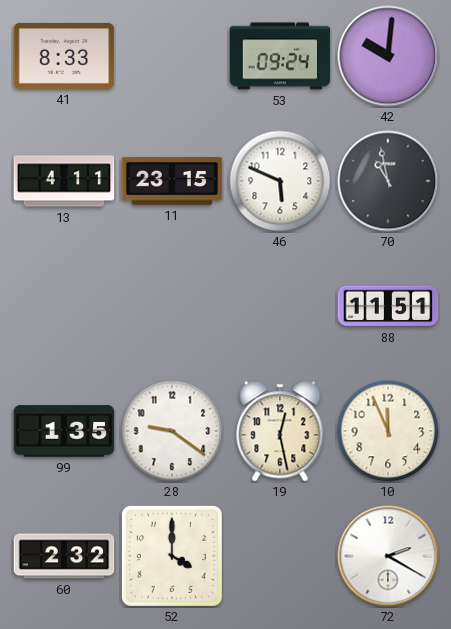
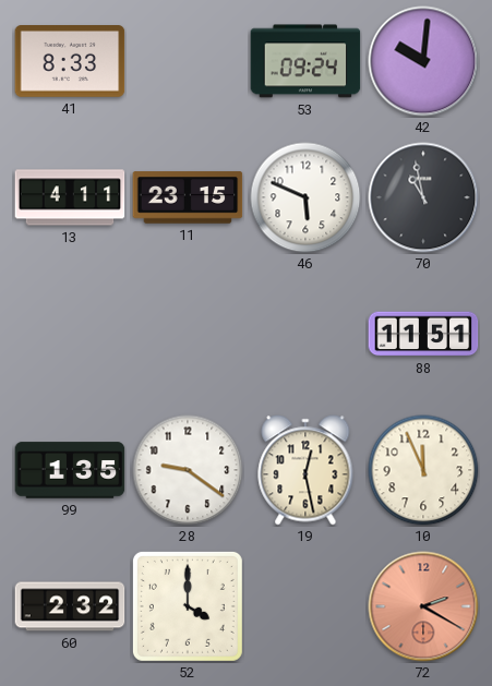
72 dial: white -> salmon
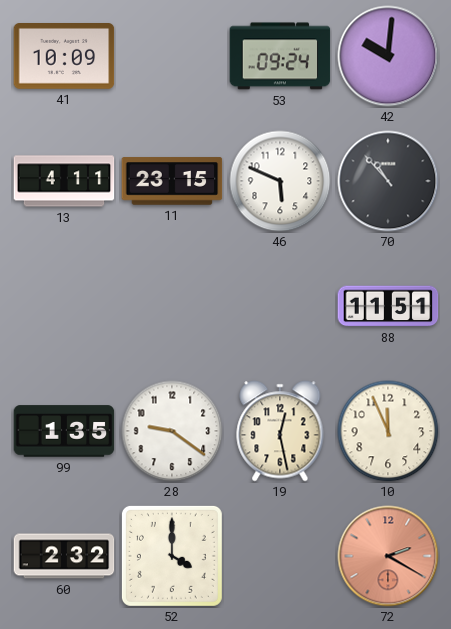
41: 8:33 -> 10:09
70: 10:58 -> 10:53
